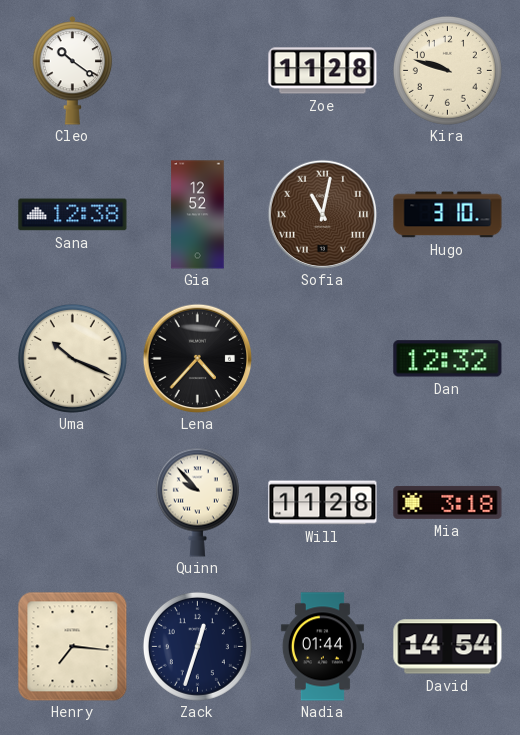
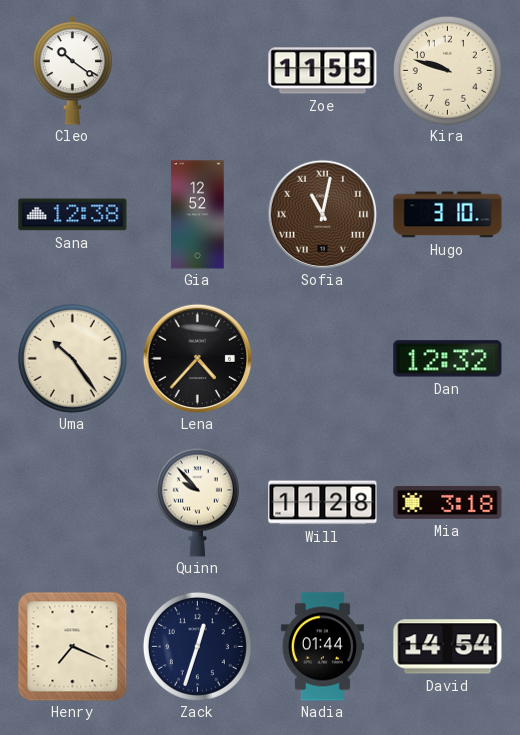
Zoe: 11:28 -> 11:55
Uma: 10:19 -> 10:24
Henry: 7:16 -> 7:19
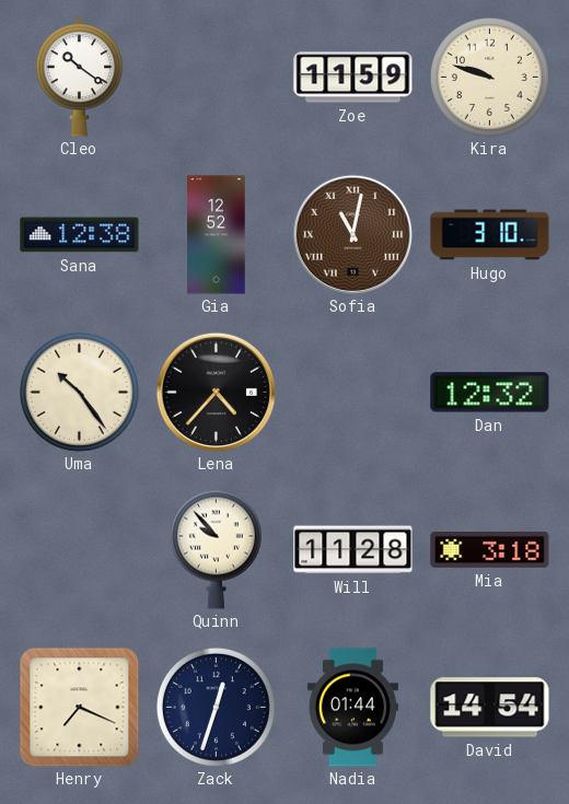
Zoe: 11:55 -> 11:59
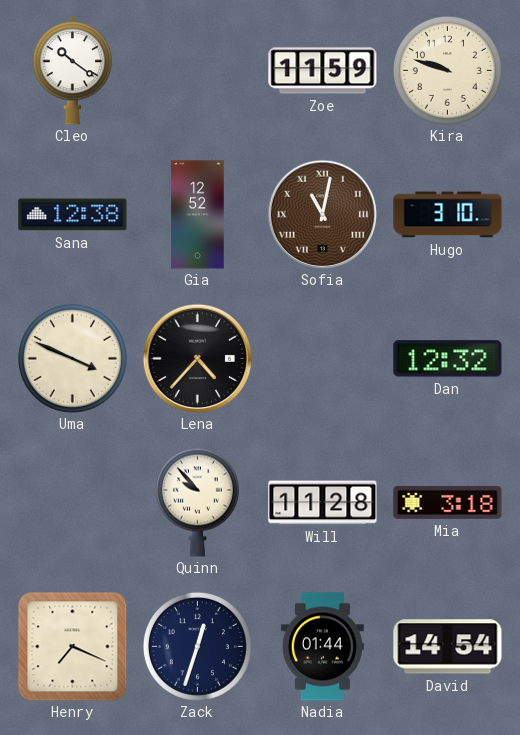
Uma: 10:24 -> 3:49
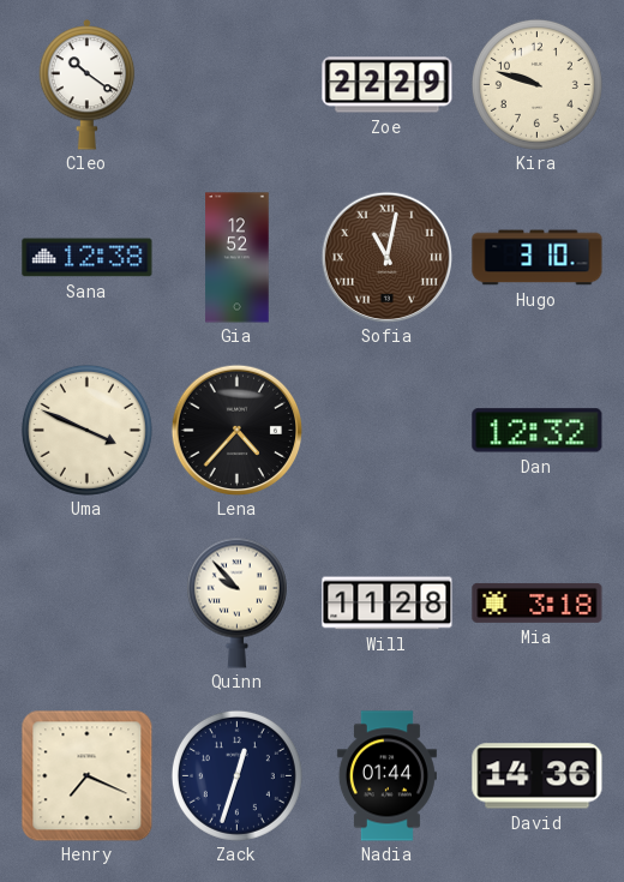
Zoe: 11:59 -> 22:29
David: 14:54 -> 14:36
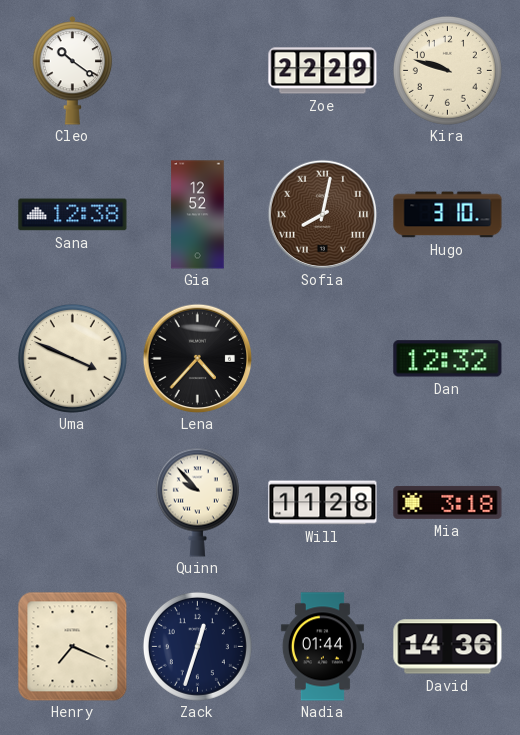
Sofia: 11:02 -> 8:02
